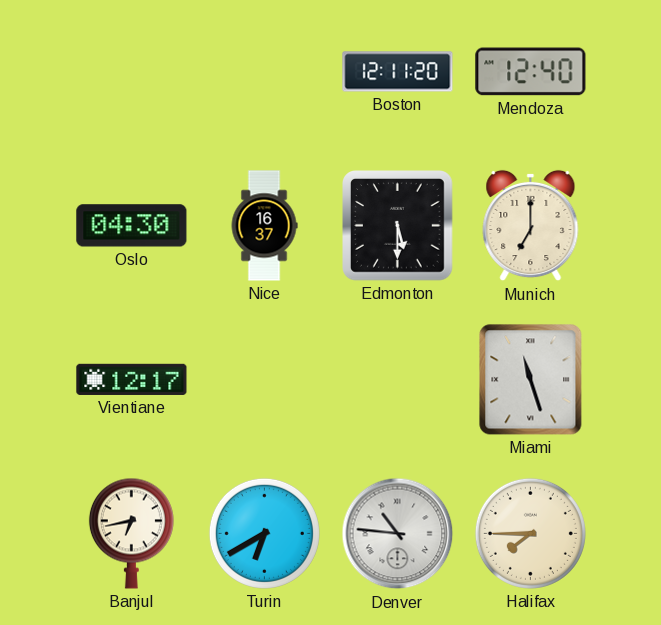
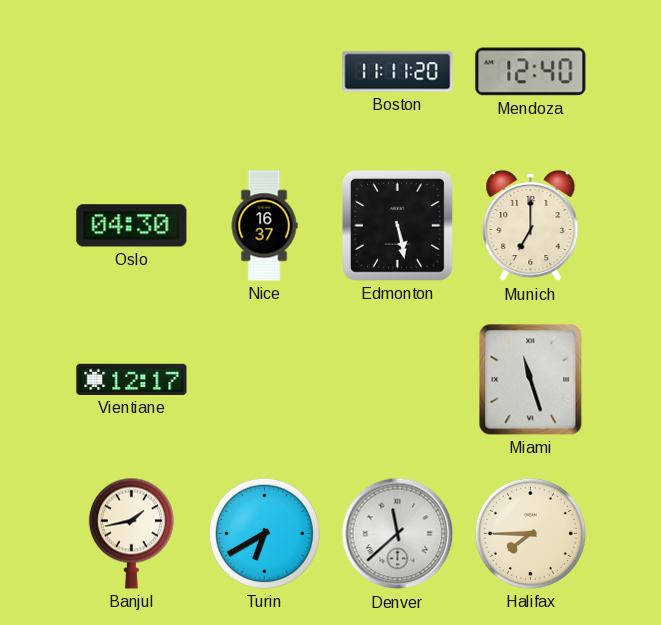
Boston: 12:11 -> 11:11
Edmonton: 5:30 -> 5:28
Banjul: 6:43 -> 1:43
Denver: 10:46 -> 11:38
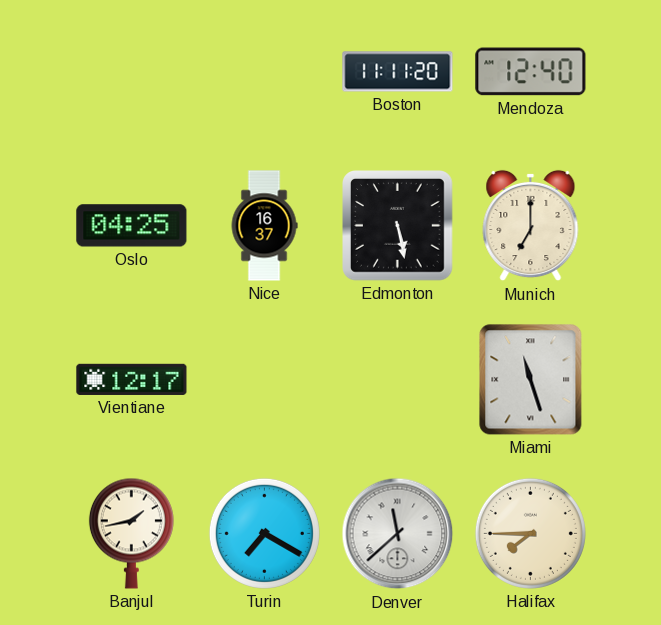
Oslo: 04:30 -> 04:25
Turin: 6:40 -> 7:20
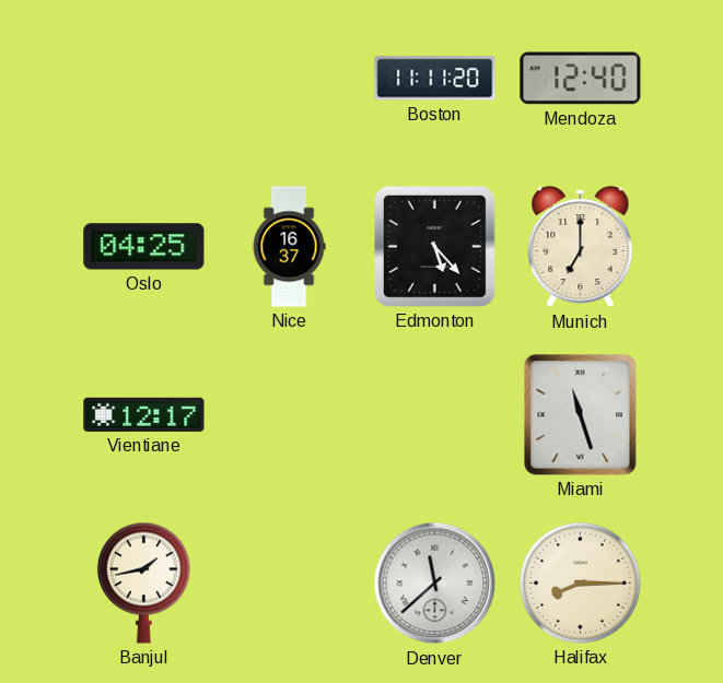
Edmonton: 5:28 -> 5:23
Turin: 7:20 -> none
Halifax: 7:45 -> 8:15
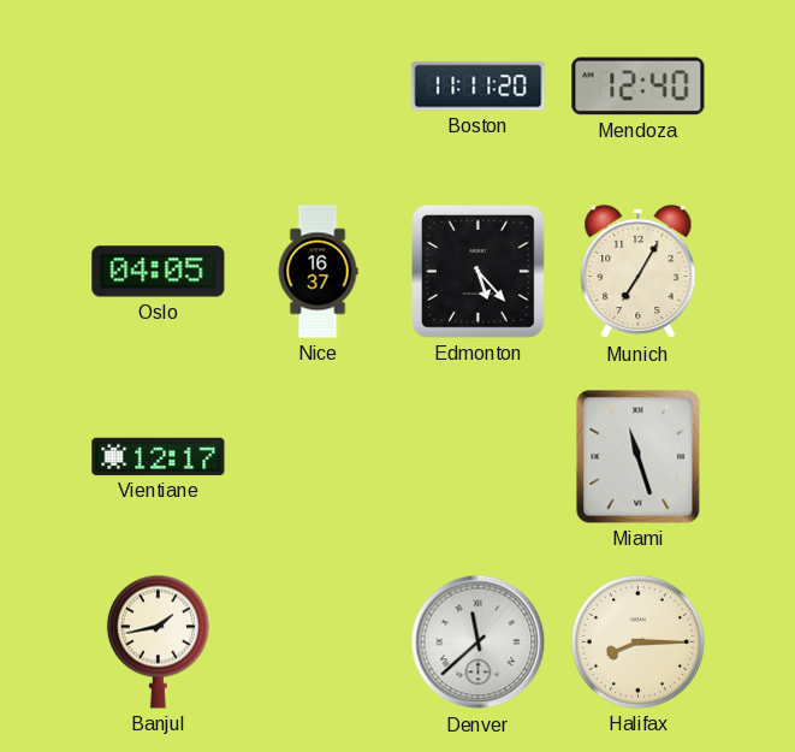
Oslo: 04:25 -> 04:05
Munich: 7:00 -> 7:05
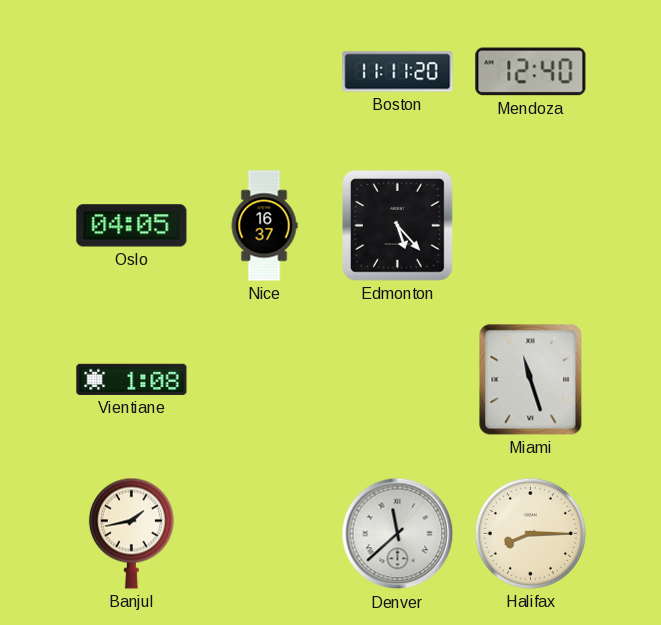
Munich: 7:05 -> none
Vientiane: 12:17 -> 1:08
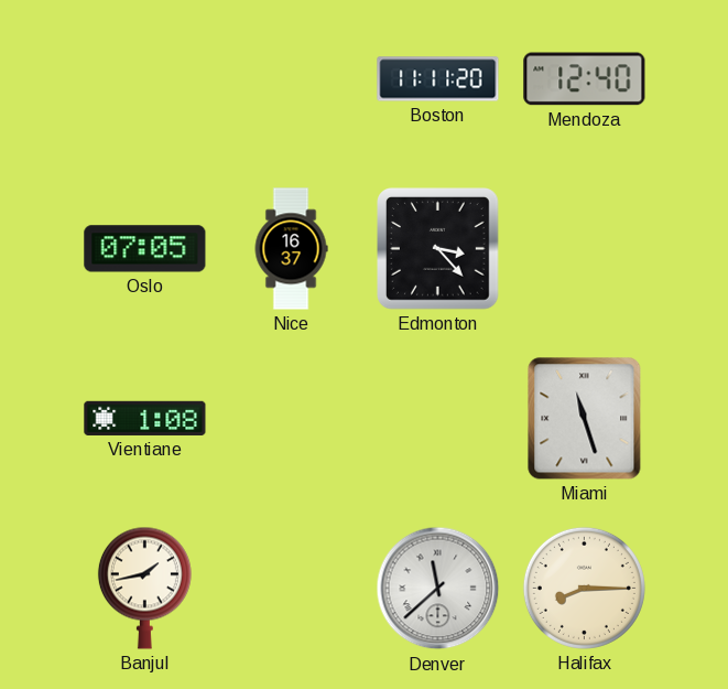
Oslo: 04:05 -> 07:05
Edmonton: 5:23 -> 3:23
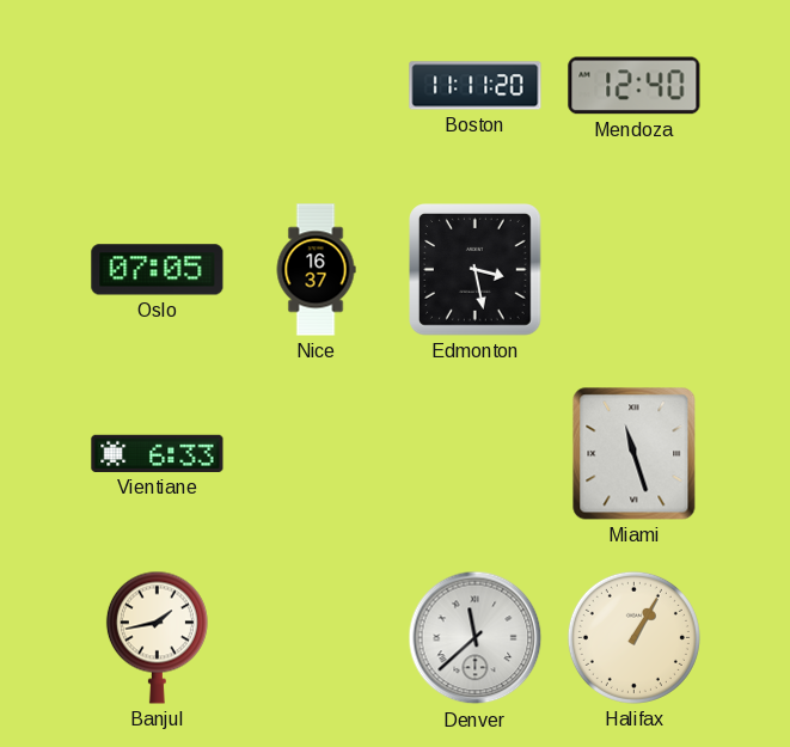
Edmonton: 3:23 -> 3:28
Vientiane: 1:08 -> 6:33
Halifax: 8:15 -> 1:05
